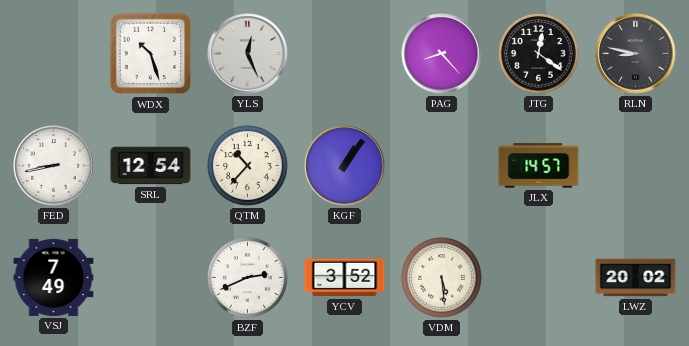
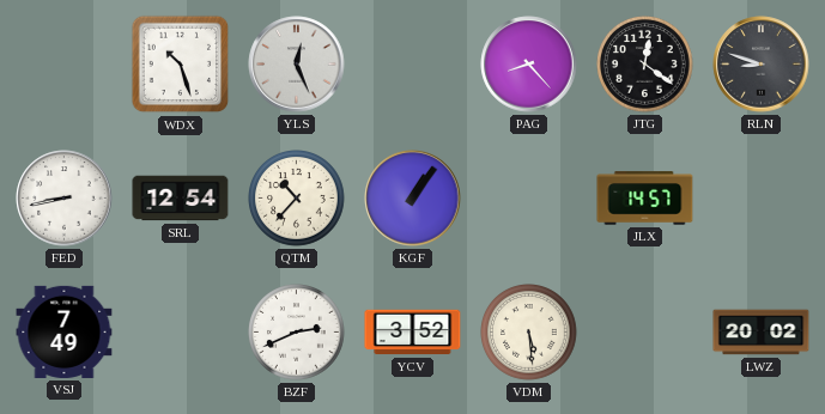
RLN: 8:47 -> 8:48
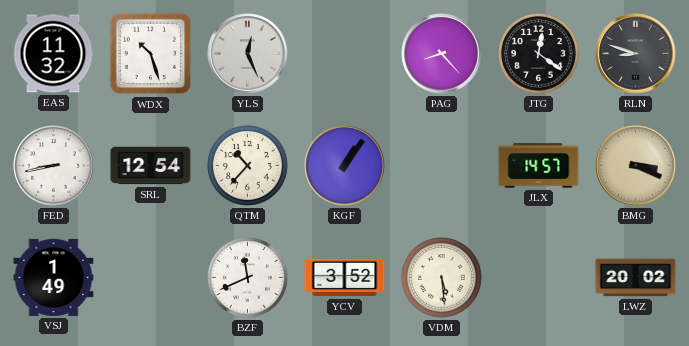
EAS: none -> 11:32
BMG: none -> 3:19
VSJ: 7:49 -> 1:49
BZF: 2:41 -> 11:41
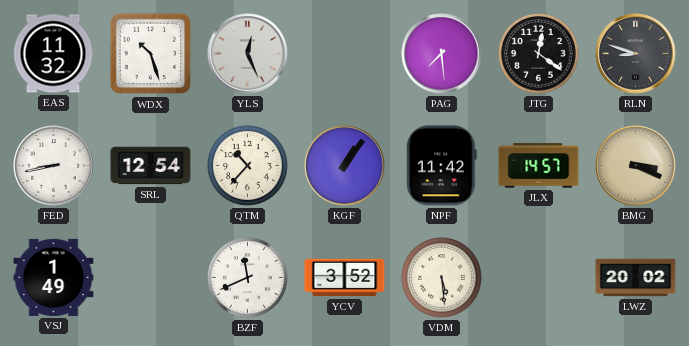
PAG: 8:23 -> 7:29
NPF: none -> 11:42
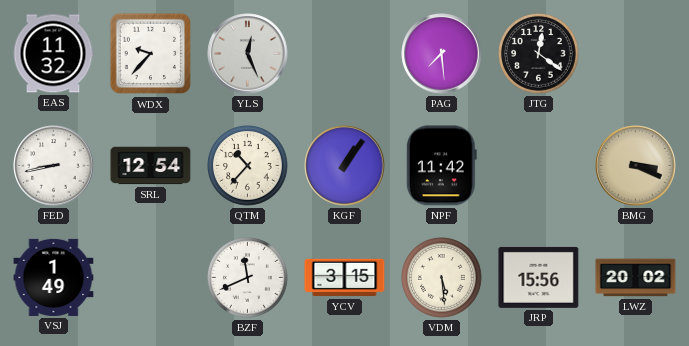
WDX: 10:27 -> 9:37
RLN: 8:48 -> none
JLX: 14:57 -> none
YCV: 3:52 -> 3:15
JRP: none -> 15:56
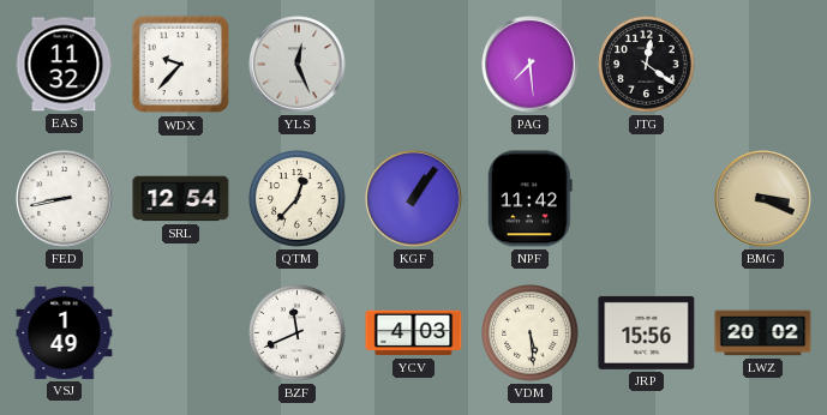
QTM: 10:37 -> 12:37
YCV: 3:15 -> 4:03
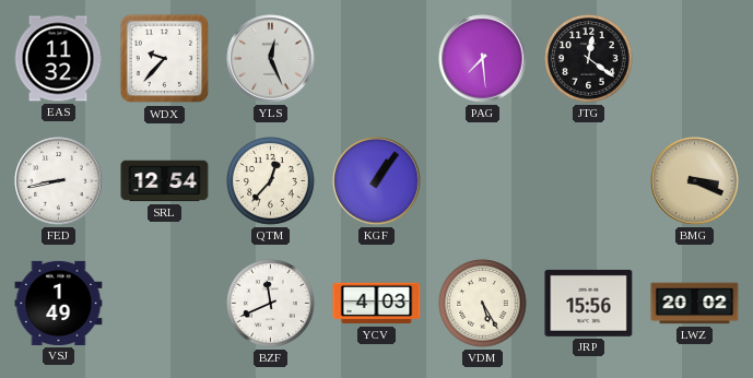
NPF: 11:42 -> none
VDM: 5:29 -> 5:25
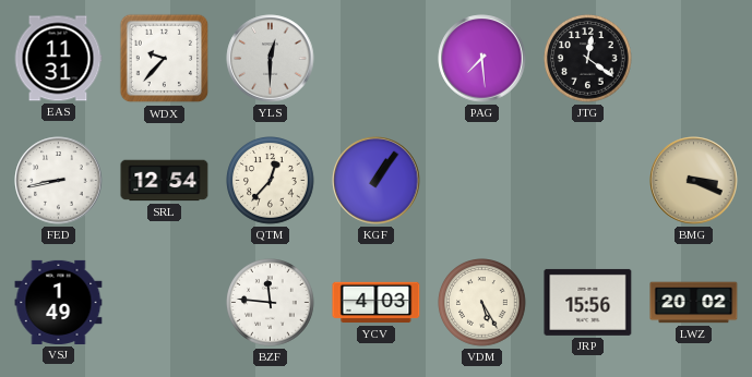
EAS: 11:32 -> 11:31
YLS: 12:26 -> 12:30
BZF: 11:41 -> 11:46
